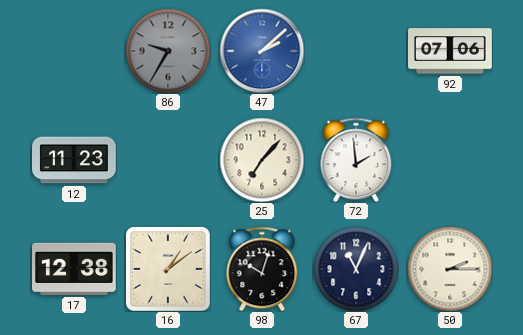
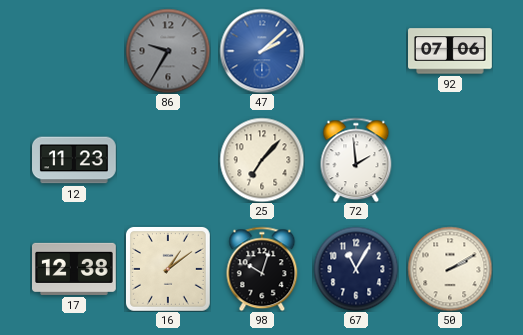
67: 11:04 -> 11:05
50: 2:15 -> 2:10
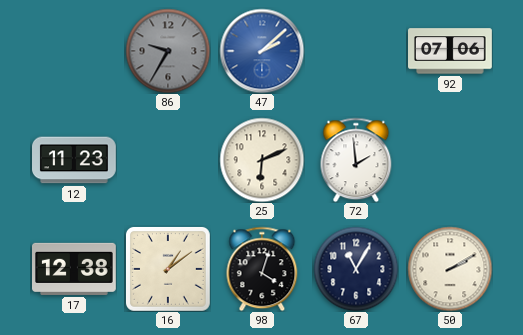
25: 7:07 -> 6:11
98: 10:03 -> 4:03
